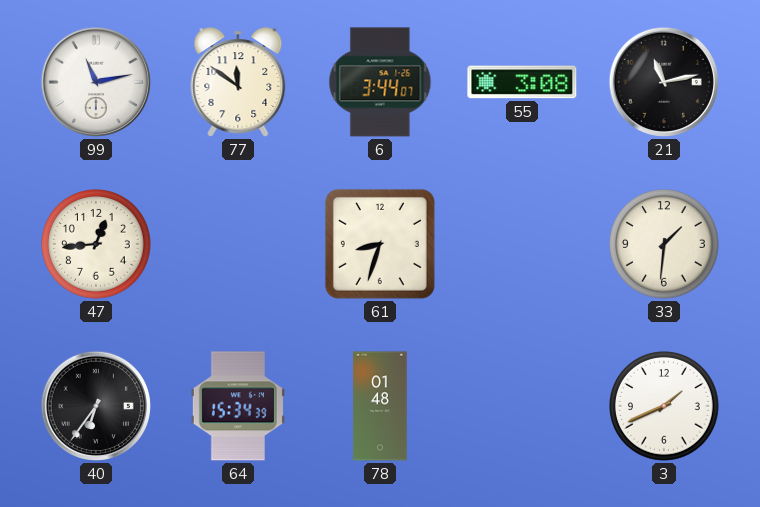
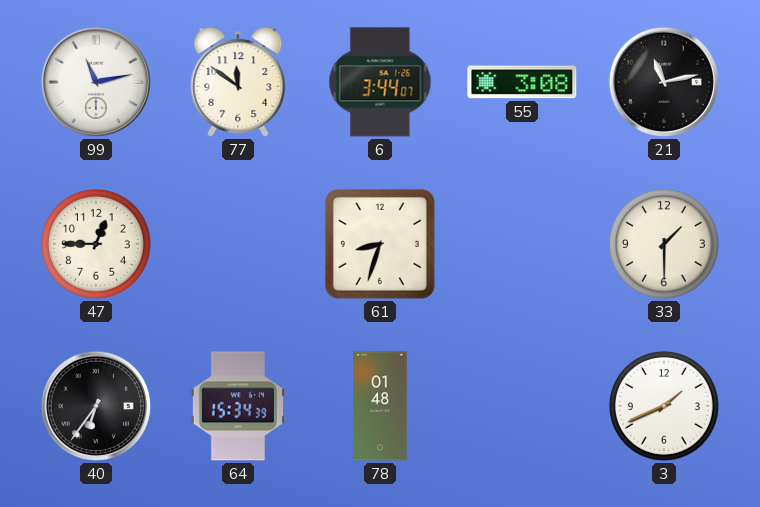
47: 12:44 -> 12:45
33: 1:31 -> 1:30
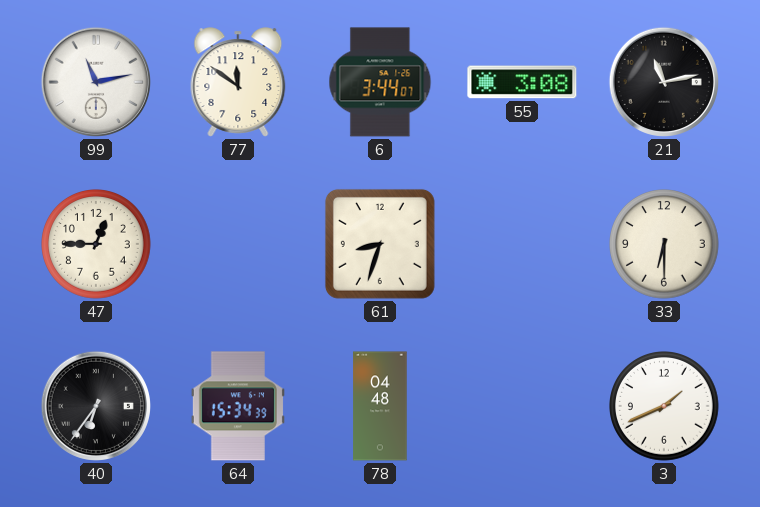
33: 1:30 -> 6:30
78: 01:48 -> 04:48
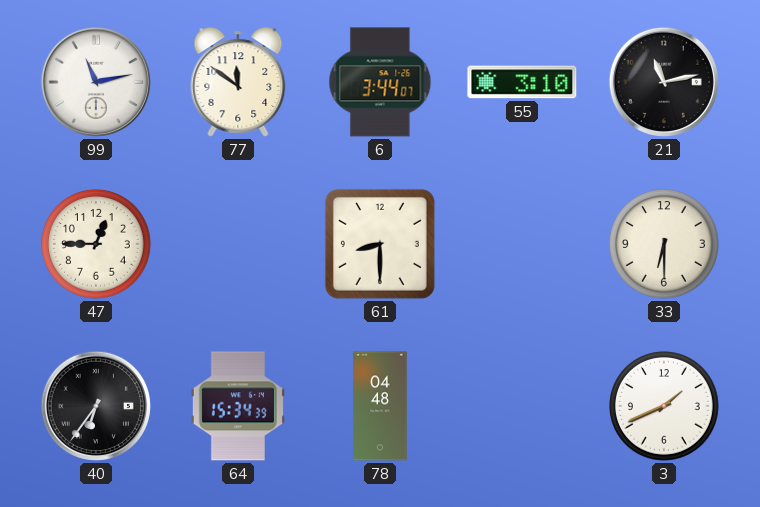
55: 3:08 -> 3:10
61: 8:33 -> 8:30
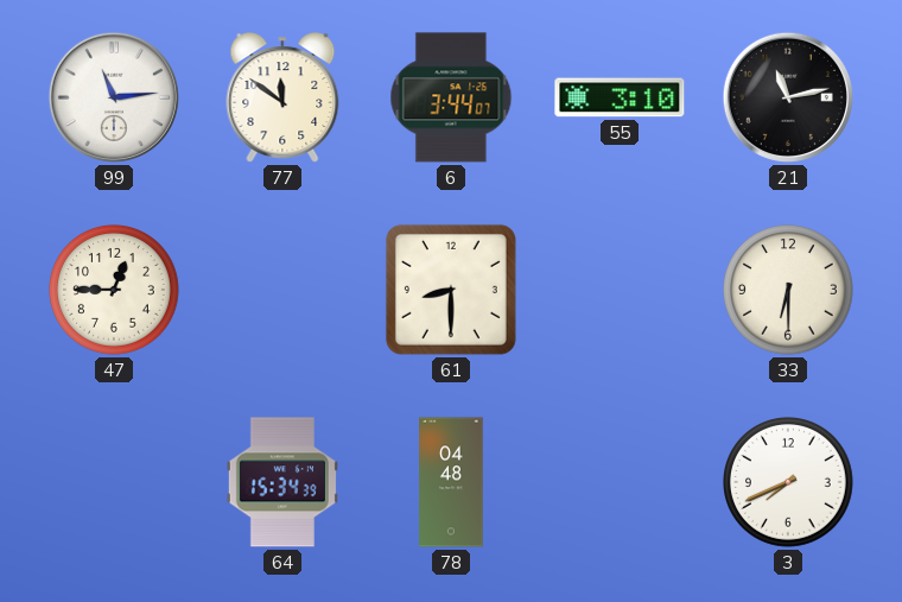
99: 11:13 -> 11:14
40: 6:36 -> none
3: 1:41 -> 7:41
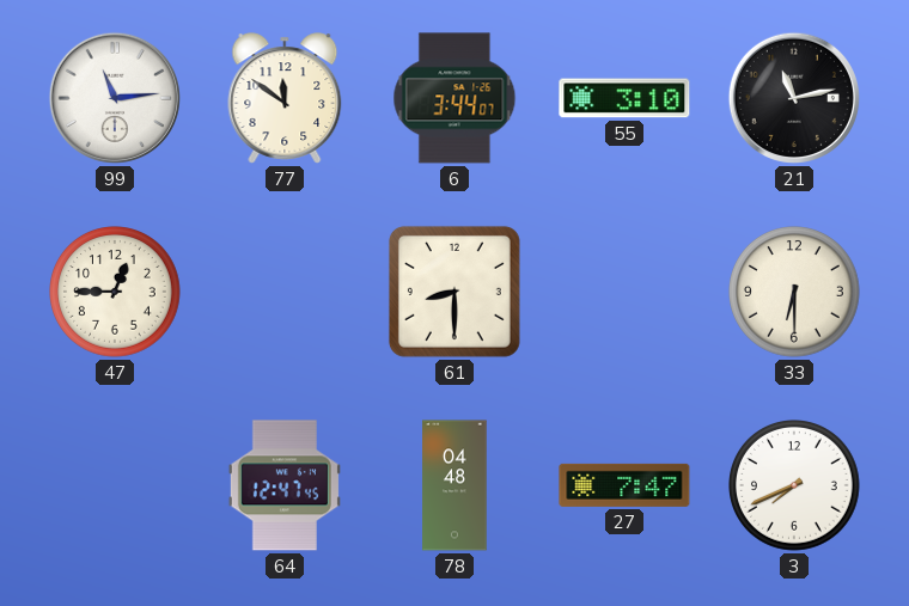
64: 15:34 -> 12:47
27: none -> 7:47
